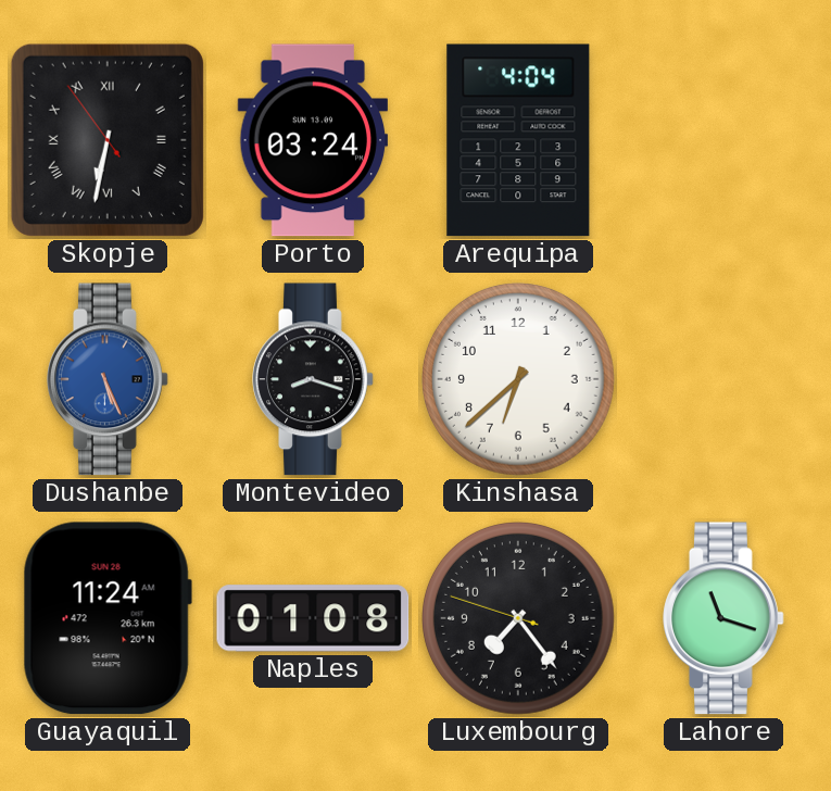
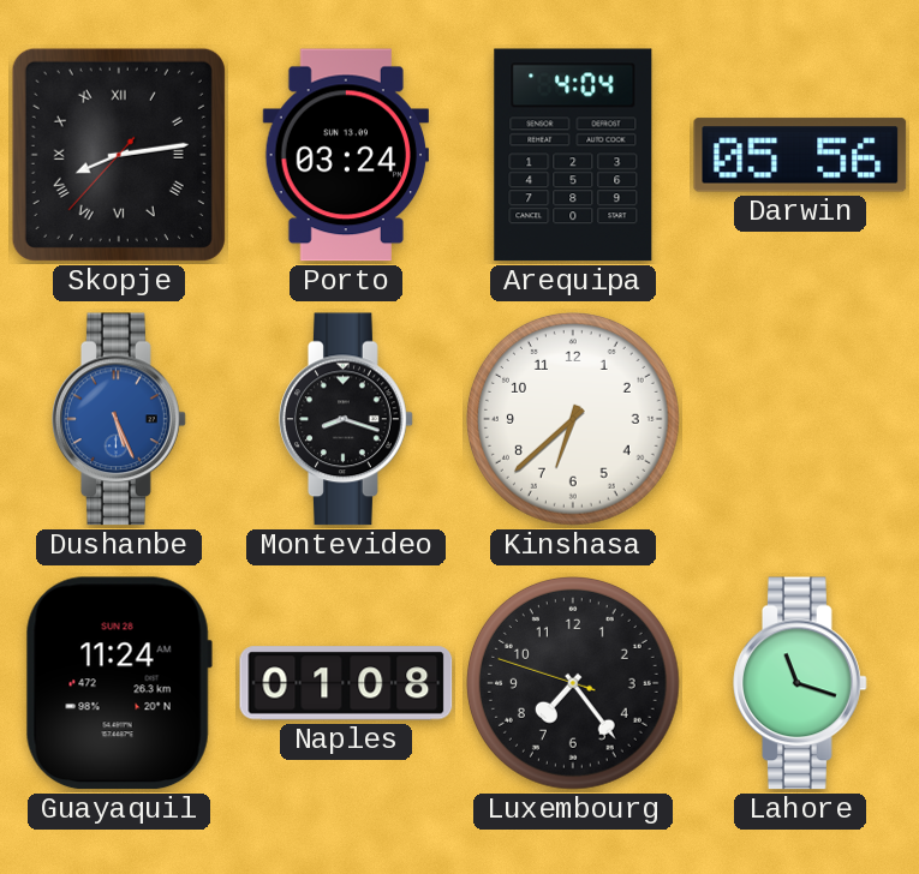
Skopje: 6:31 -> 8:13
Darwin: none -> 05:56
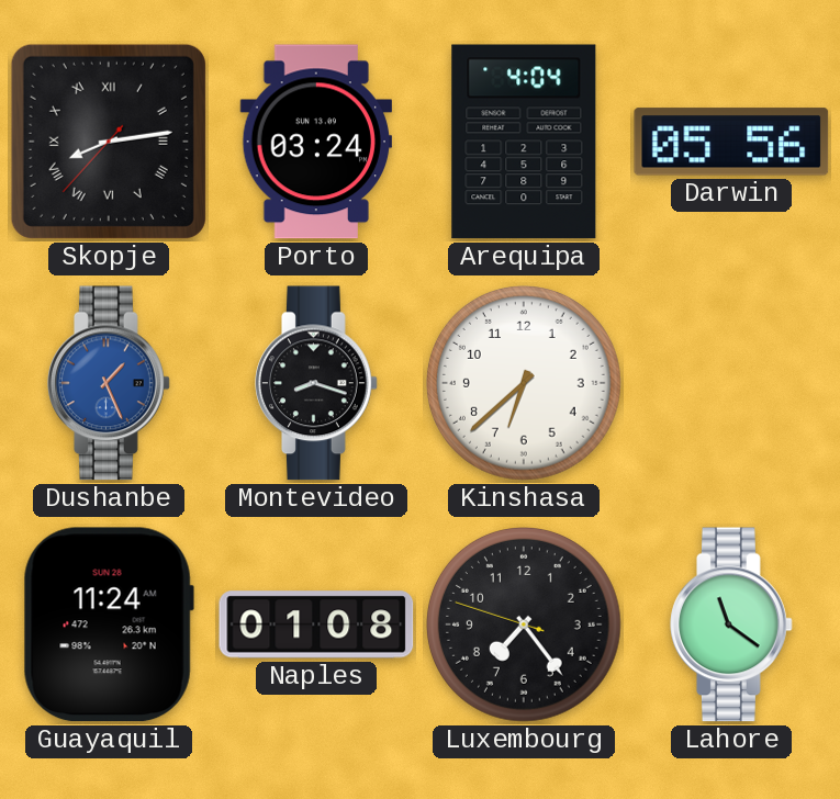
Dushanbe: 5:26 -> 1:26
Lahore: 11:18 -> 11:21
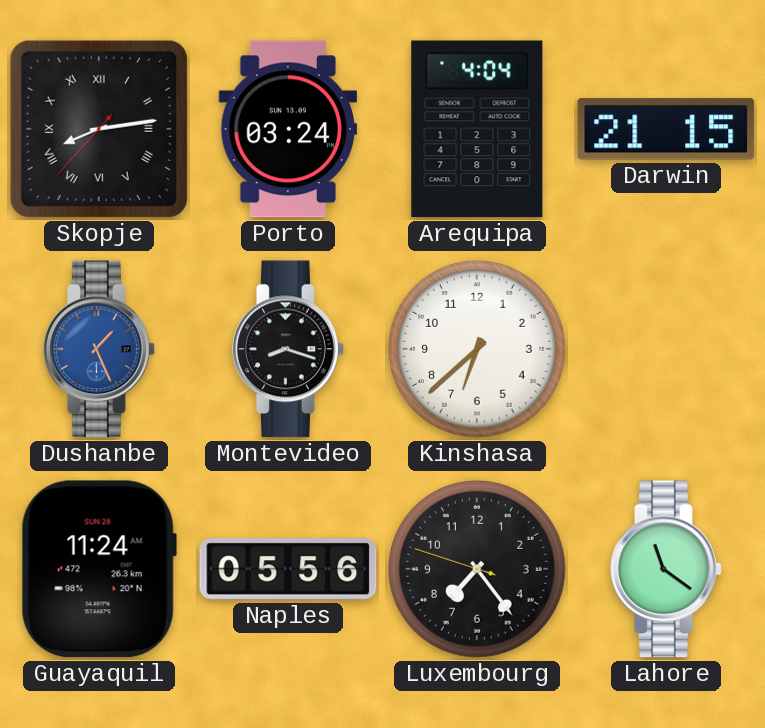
Darwin: 05:56 -> 21:15
Naples: 01:08 -> 05:56
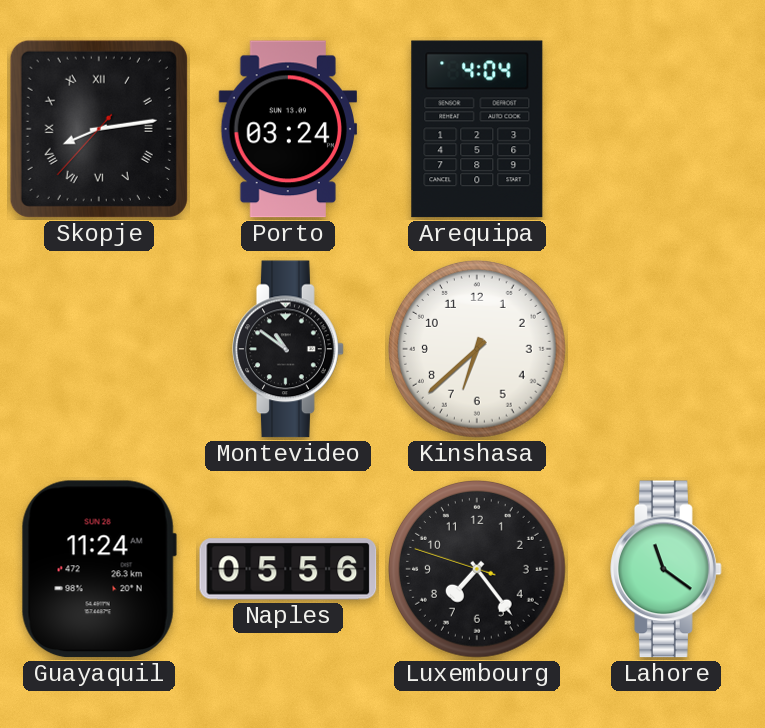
Darwin: 21:15 -> none
Dushanbe: 1:26 -> none
Montevideo: 8:18 -> 10:51
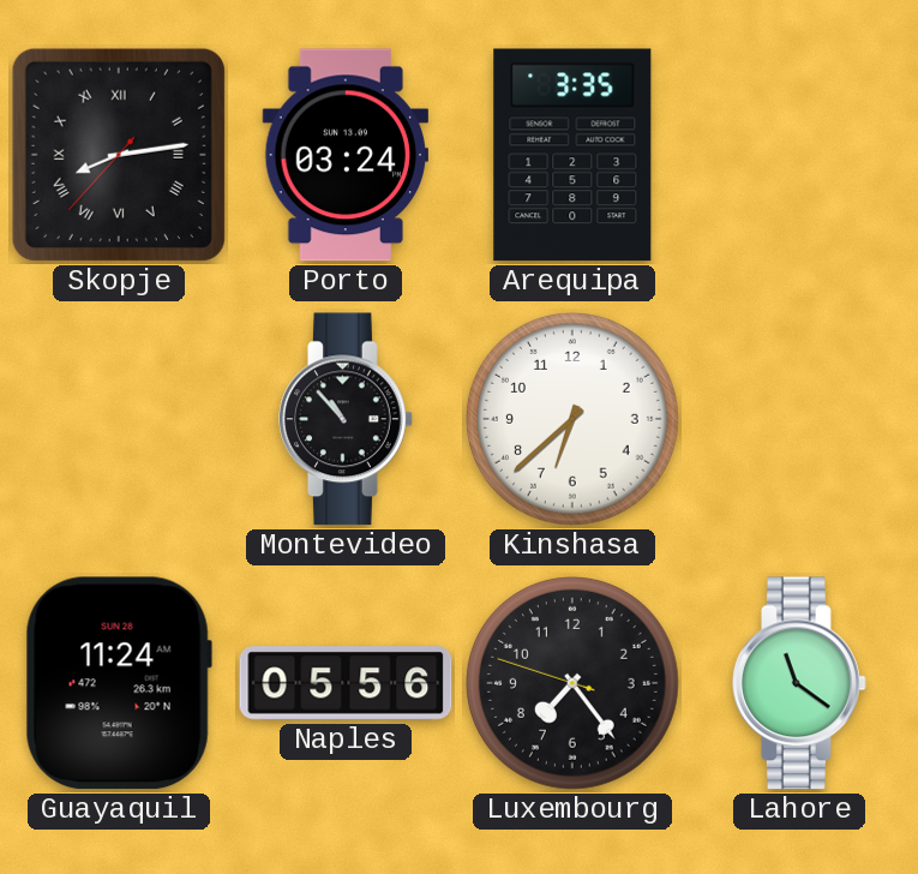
Arequipa: 4:04 -> 3:35
Montevideo: 10:51 -> 10:53
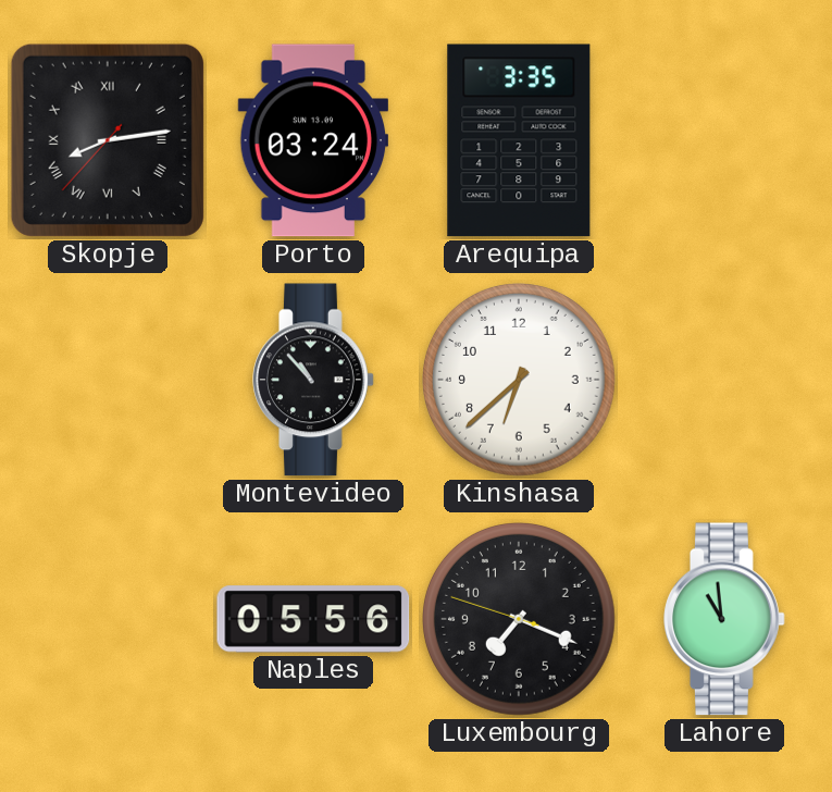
Guayaquil: 11:24 -> none
Luxembourg: 7:23 -> 7:18
Lahore: 11:21 -> 10:59
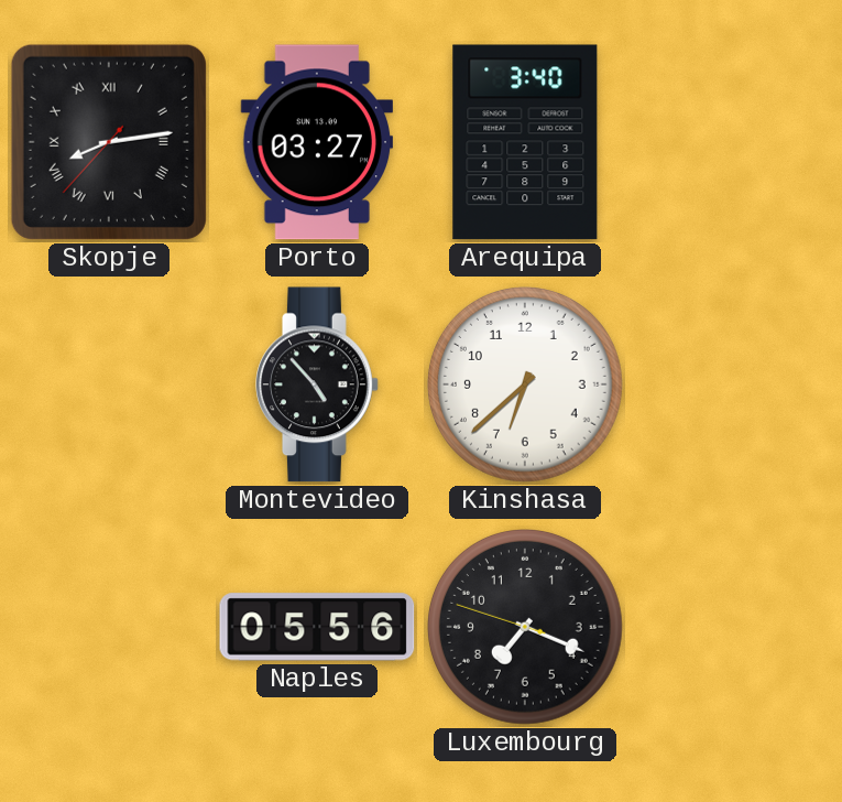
Porto: 03:24 -> 03:27
Arequipa: 3:35 -> 3:40
Montevideo: 10:53 -> 4:53
Lahore: 10:59 -> none
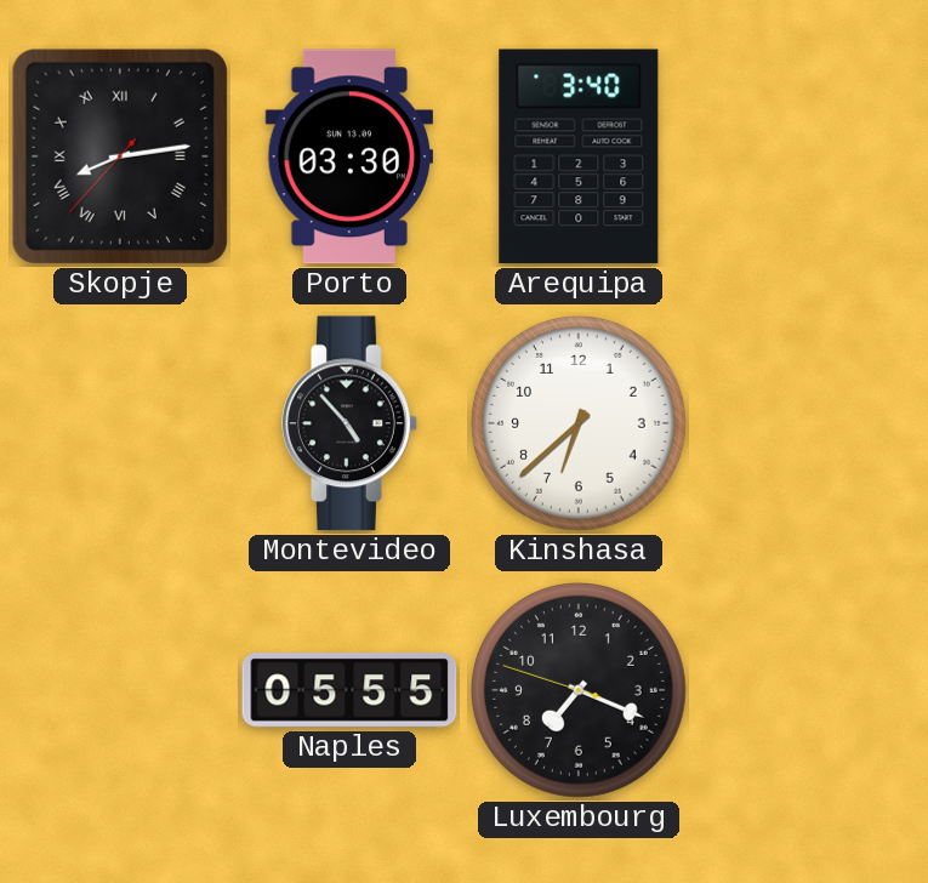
Porto: 03:27 -> 03:30
Naples: 05:56 -> 05:55
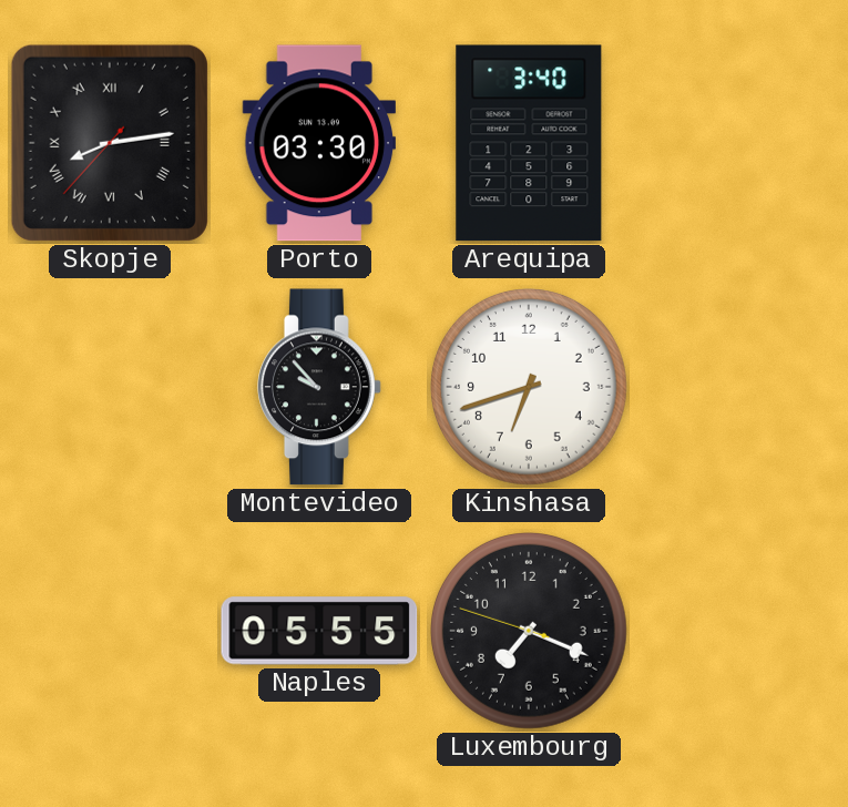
Montevideo: 4:53 -> 9:53
Kinshasa: 6:38 -> 6:42
